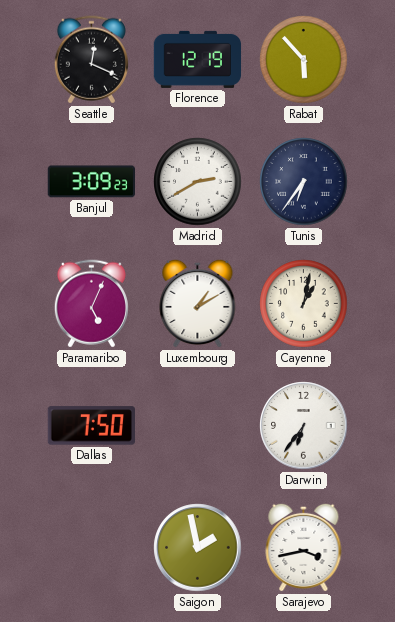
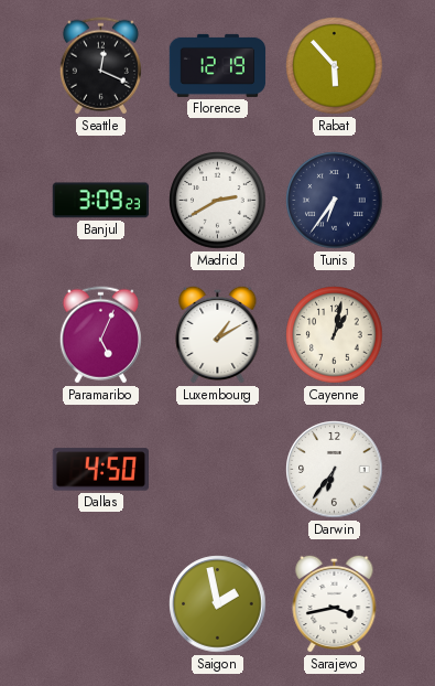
Dallas: 7:50 -> 4:50
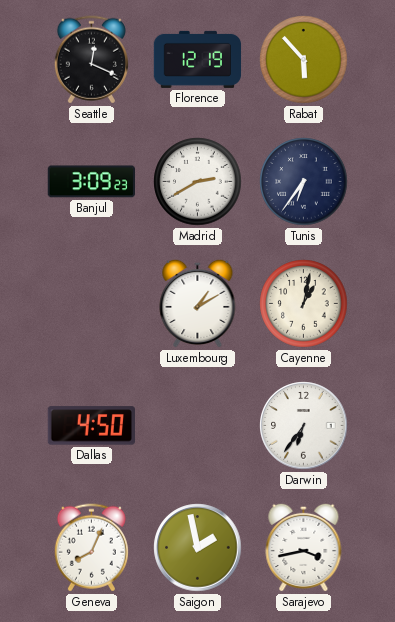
Paramaribo: 5:04 -> none
Geneva: none -> 8:04
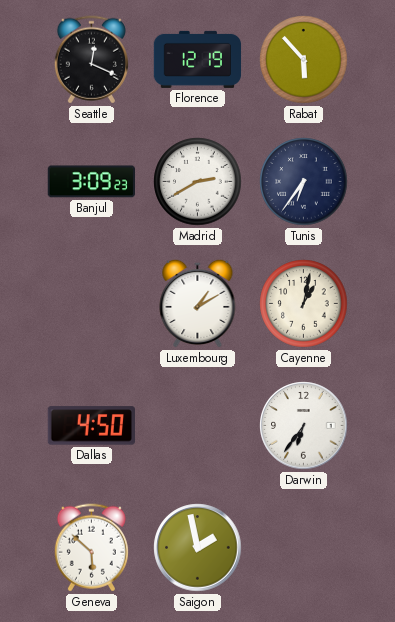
Geneva: 8:04 -> 5:52
Sarajevo: 3:43 -> none
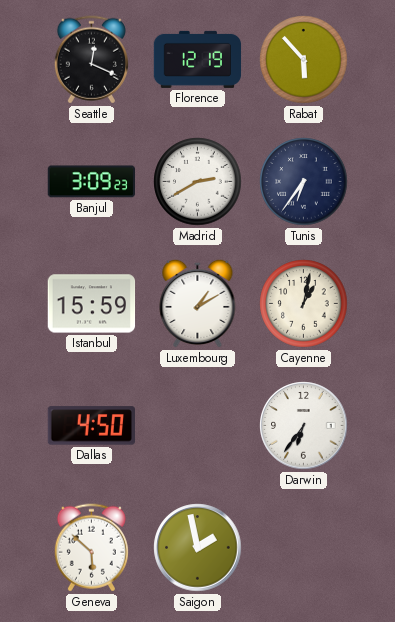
Istanbul: none -> 15:59
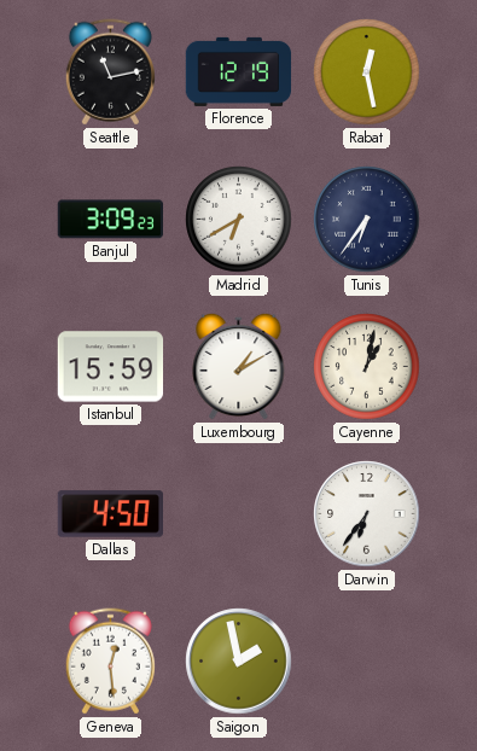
Seattle: 12:19 -> 11:13
Rabat: 5:53 -> 12:28
Madrid: 2:40 -> 6:40
Geneva: 5:52 -> 12:29
